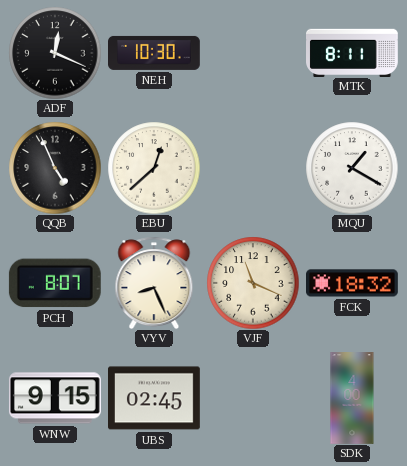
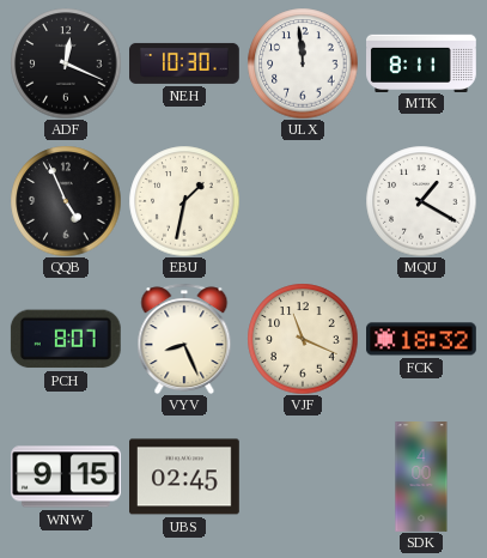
ULX: none -> 11:59
EBU: 12:38 -> 1:32
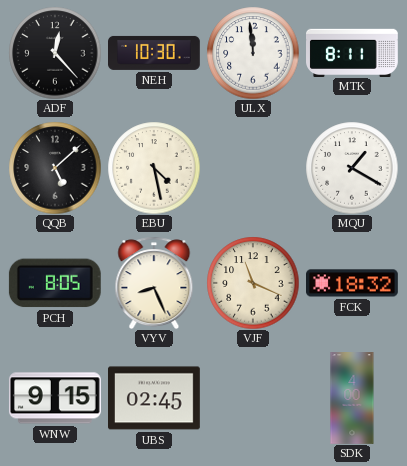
ADF: 12:19 -> 12:23
QQB: 4:56 -> 5:08
EBU: 1:32 -> 4:28
PCH: 8:07 -> 8:05
